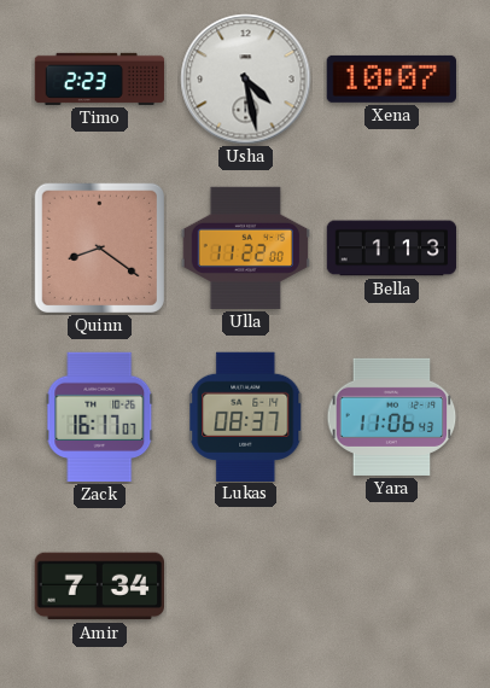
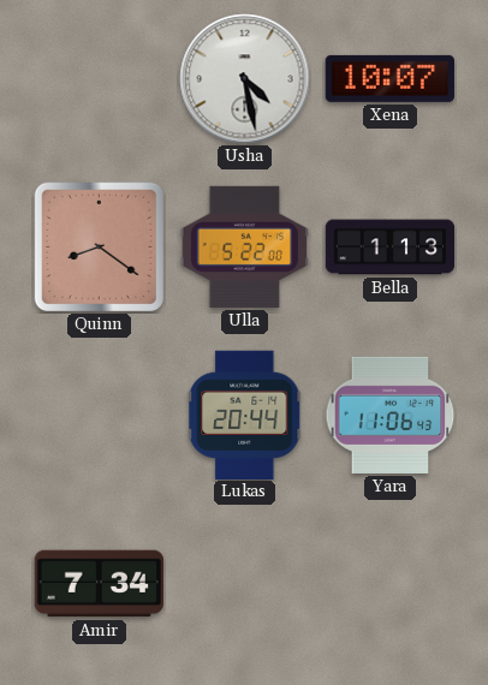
Timo: 2:23 -> none
Ulla: 11:22 -> 5:22
Zack: 16:17 -> none
Lukas: 08:37 -> 20:44
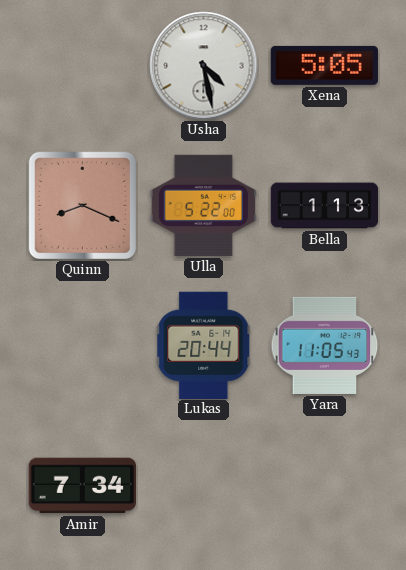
Xena: 10:07 -> 5:05
Quinn: 8:21 -> 8:19
Yara: 11:06 -> 11:05
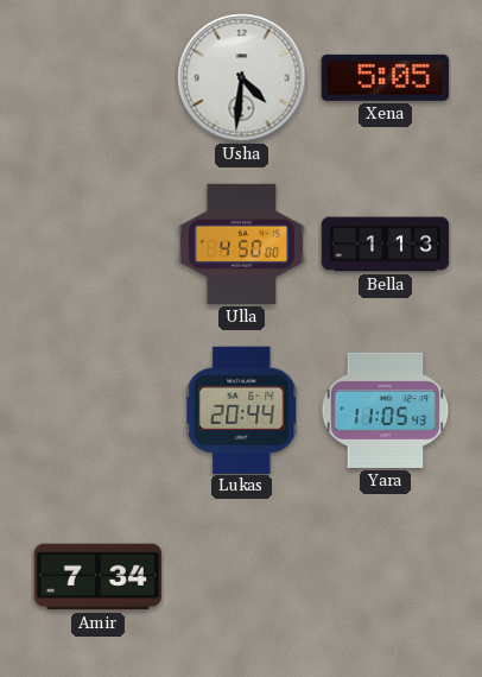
Usha: 4:28 -> 4:31
Quinn: 8:19 -> none
Ulla: 5:22 -> 4:50
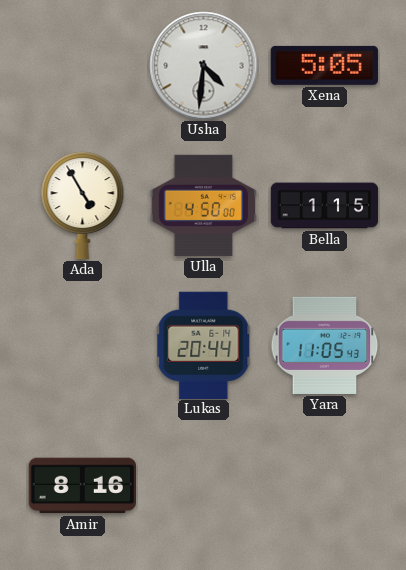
Ada: none -> 4:55
Bella: 1:13 -> 1:15
Amir: 7:34 -> 8:16
